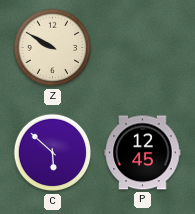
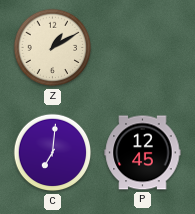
Z: 9:50 -> 1:10
C: 5:52 -> 7:01
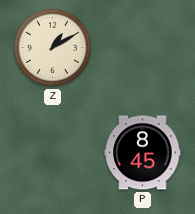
C: 7:01 -> none
P: 12:45 -> 8:45
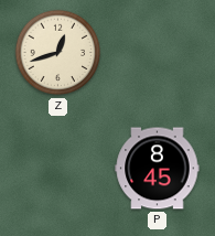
Z: 1:10 -> 12:42
